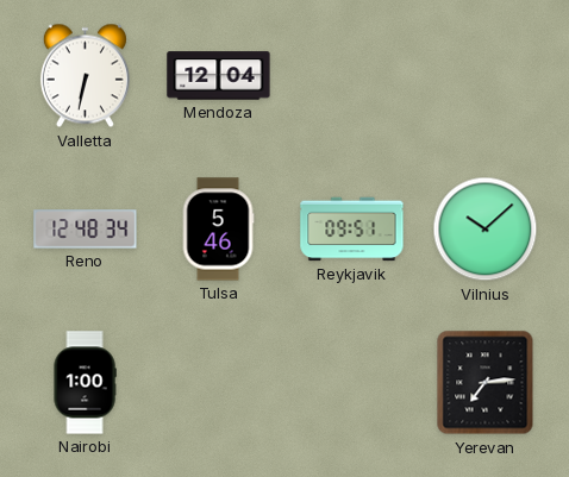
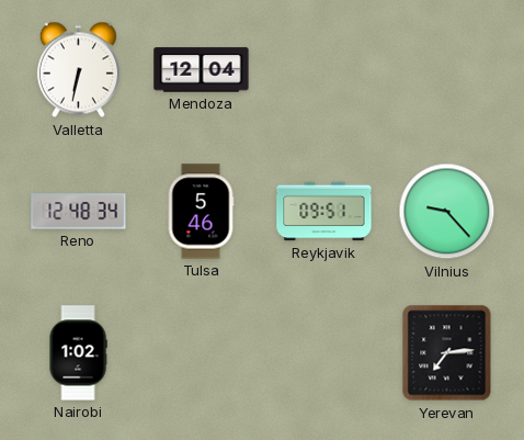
Vilnius: 10:08 -> 9:23
Nairobi: 1:00 -> 1:02
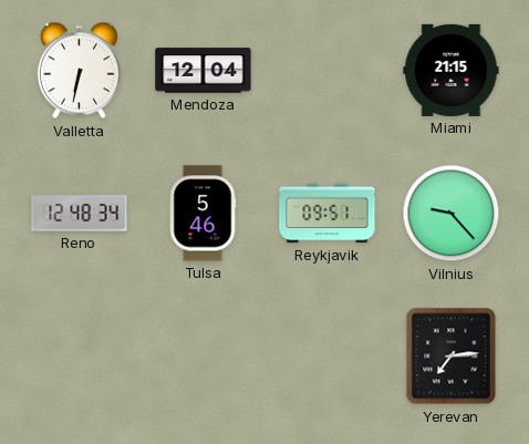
Miami: none -> 21:15
Nairobi: 1:02 -> none
